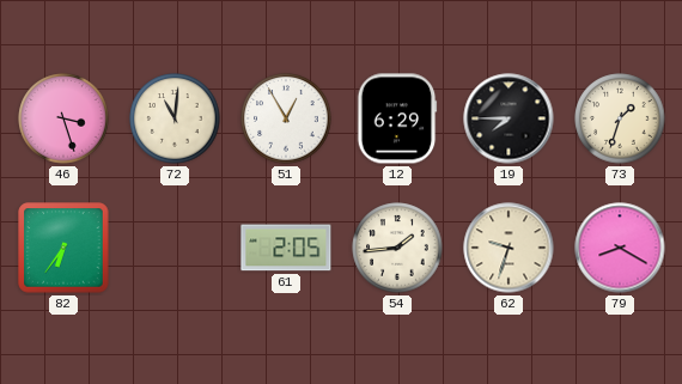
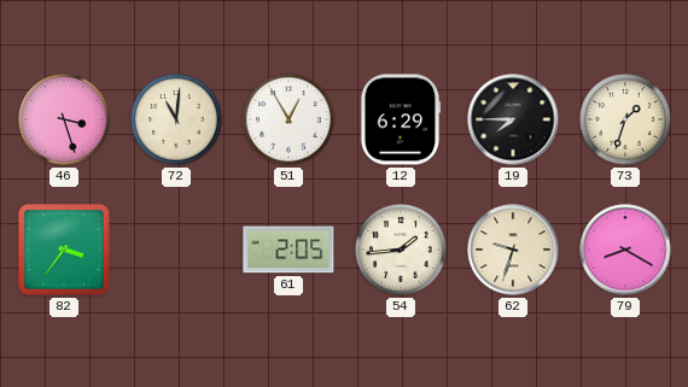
82: 6:36 -> 3:36
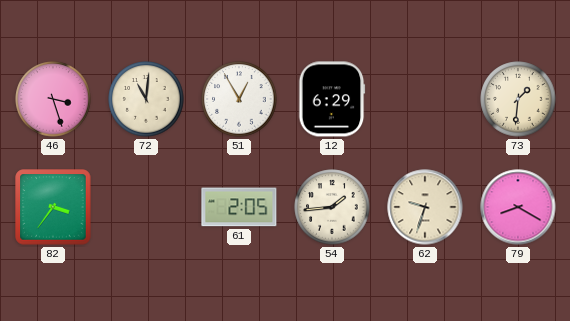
19: 7:45 -> none
73: 1:33 -> 1:31
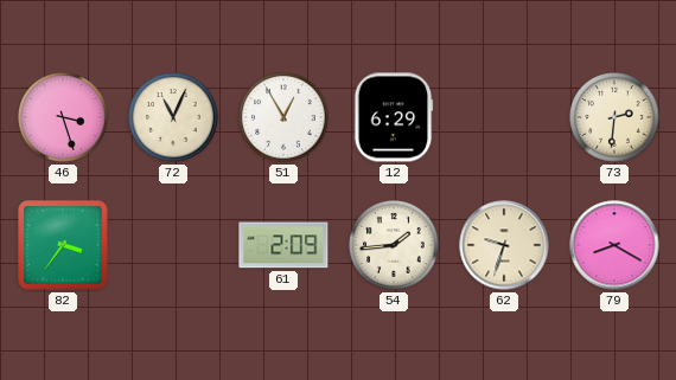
72: 11:01 -> 11:04
73: 1:31 -> 2:31
61: 2:05 -> 2:09
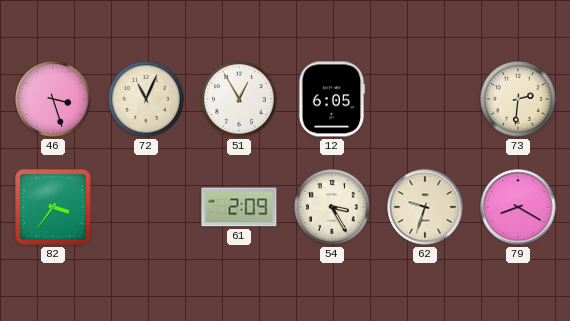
12: 6:29 -> 6:05
54: 1:44 -> 3:25
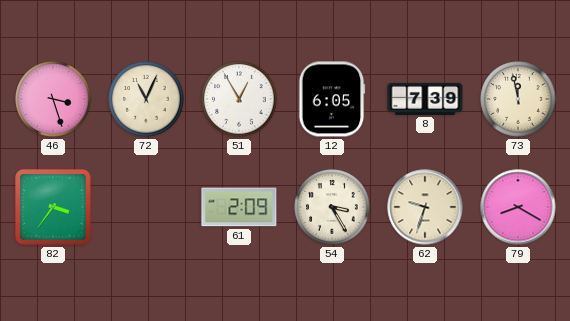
8: none -> 7:39
73: 2:31 -> 11:58
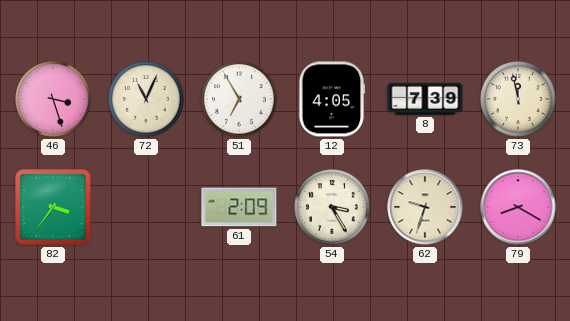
51: 12:55 -> 6:55
12: 6:05 -> 4:05
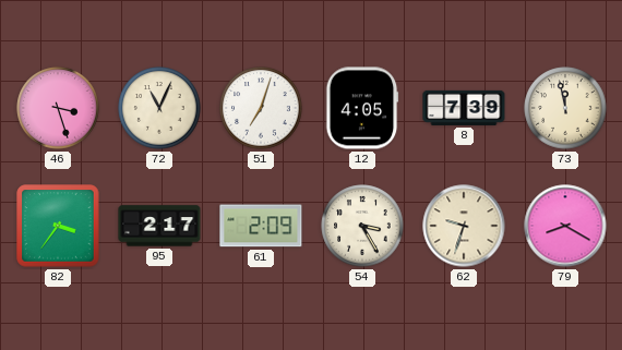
51: 6:55 -> 7:03
95: none -> 2:17
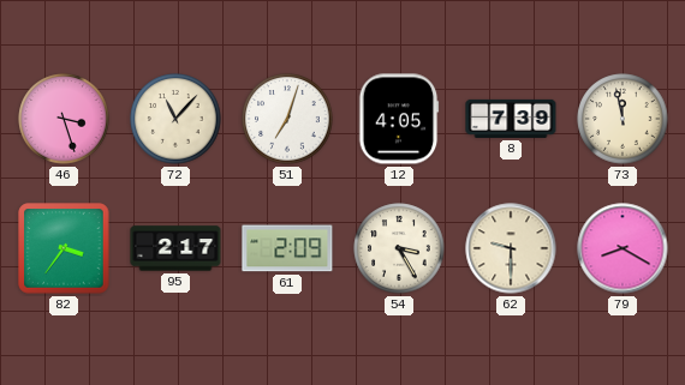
72: 11:04 -> 11:07
62: 9:33 -> 9:30
